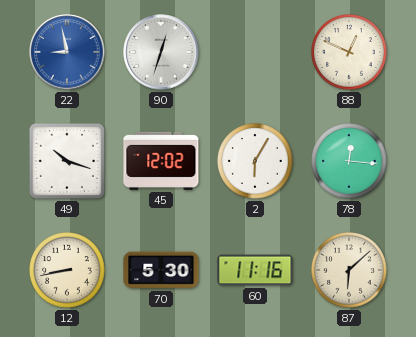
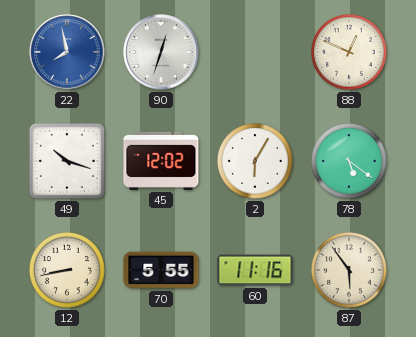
22: 8:58 -> 7:58
78: 12:16 -> 5:21
70: 5:30 -> 5:55
87: 6:08 -> 5:54
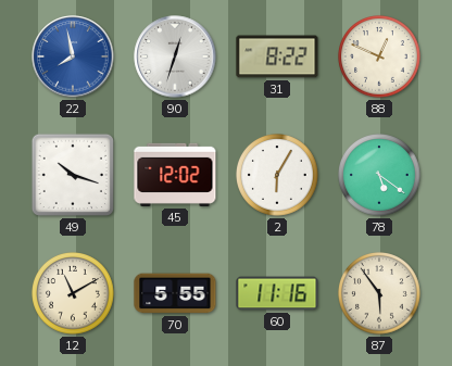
31: none -> 8:22
12: 8:43 -> 11:10
